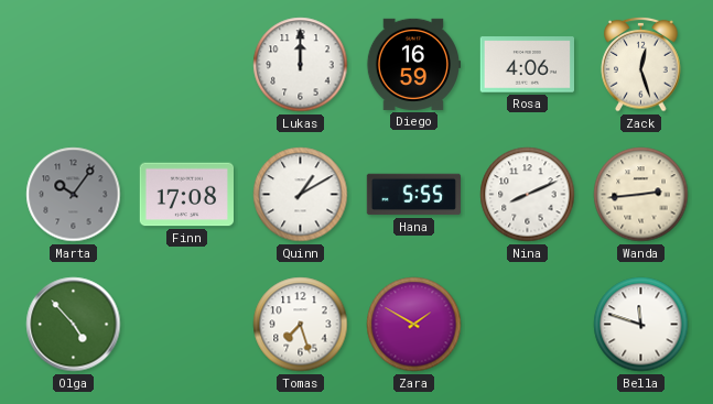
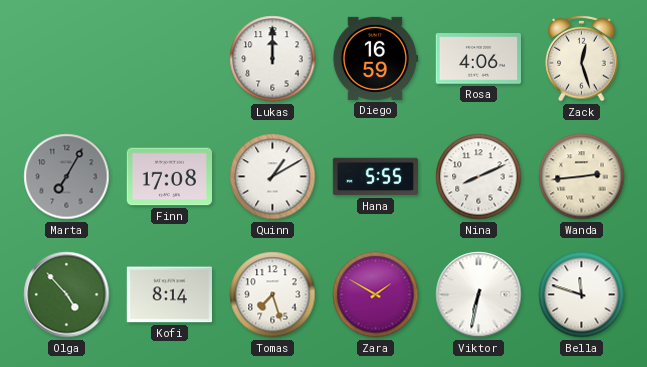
Marta: 10:06 -> 7:05
Kofi: none -> 8:14
Viktor: none -> 6:32
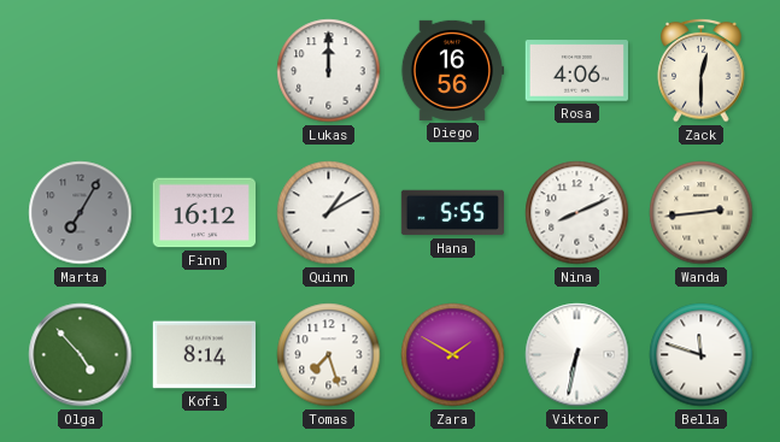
Diego: 16:59 -> 16:56
Zack: 12:27 -> 12:30
Finn: 17:08 -> 16:12
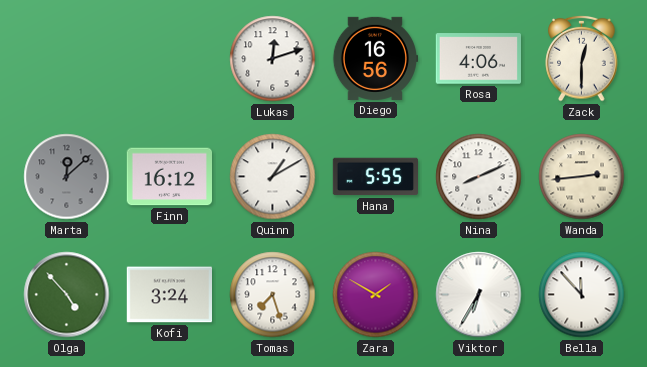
Lukas: 12:00 -> 12:12
Marta: 7:05 -> 12:08
Kofi: 8:14 -> 3:24
Viktor: 6:32 -> 6:35
Bella: 11:48 -> 11:53
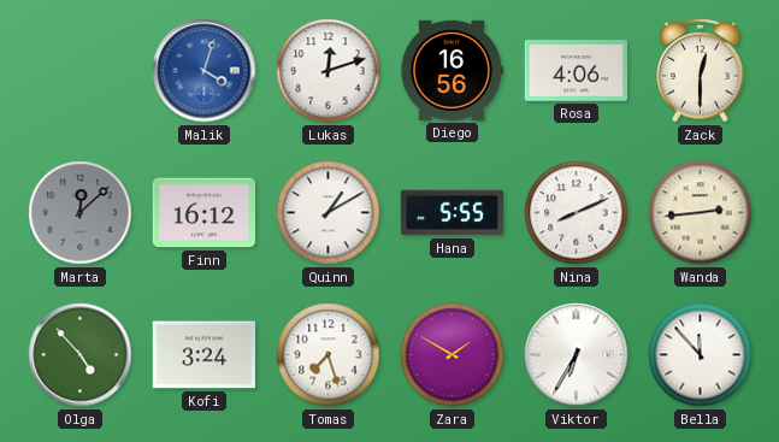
Malik: none -> 4:03
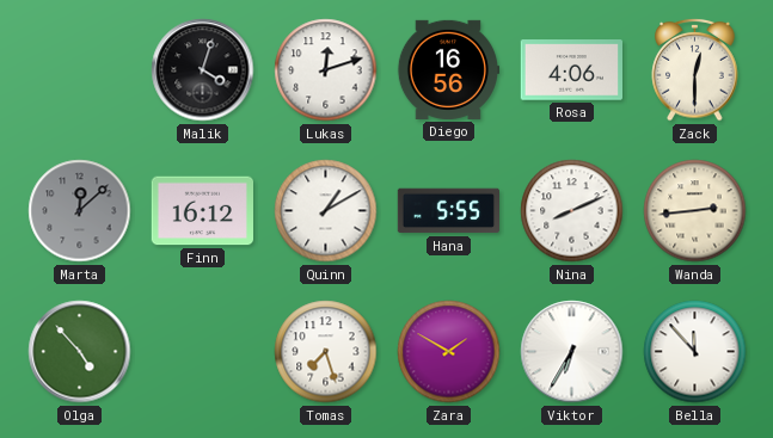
Malik dial: blue -> black
Kofi: 3:24 -> none
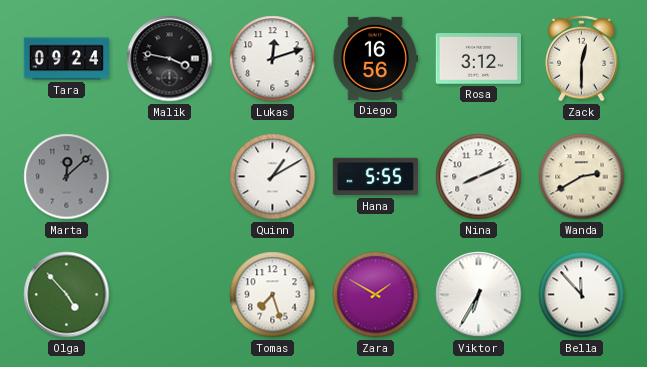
Tara: none -> 09:24
Malik: 4:03 -> 3:47
Rosa: 4:06 -> 3:12
Finn: 16:12 -> none
Wanda: 2:44 -> 2:40
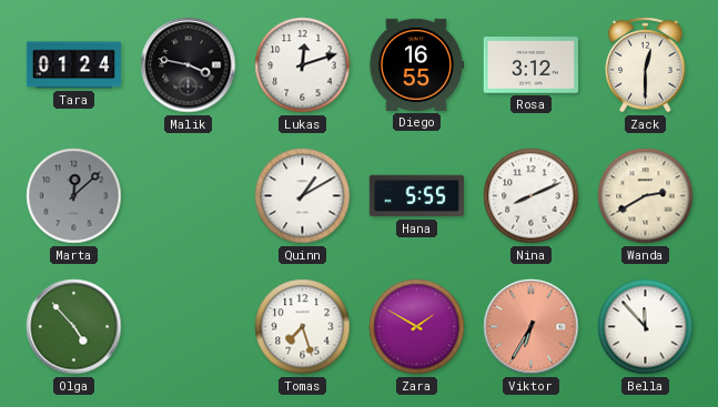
Tara: 09:24 -> 01:24
Diego: 16:56 -> 16:55
Viktor dial: white -> salmon
